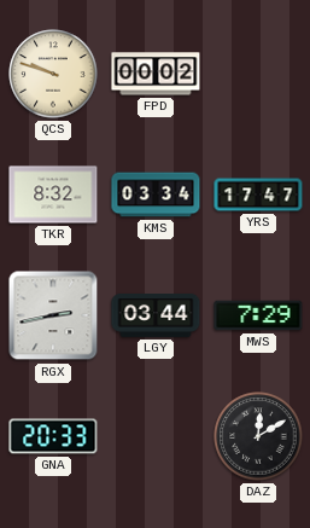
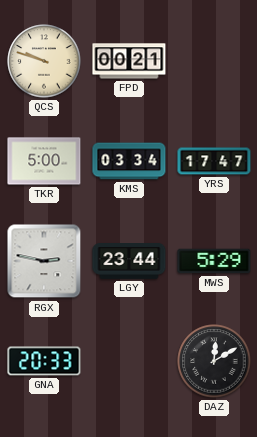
FPD: 00:02 -> 00:21
TKR: 8:32 -> 5:00
RGX: 2:43 -> 2:47
LGY: 03:44 -> 23:44
MWS: 7:29 -> 5:29
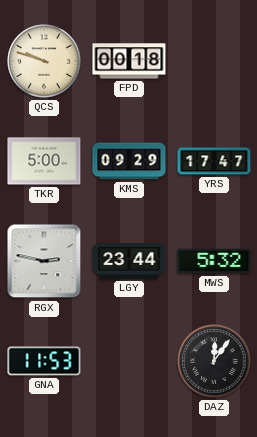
FPD: 00:21 -> 00:18
KMS: 03:34 -> 09:29
MWS: 5:29 -> 5:32
GNA: 20:33 -> 11:53
DAZ: 12:10 -> 12:06
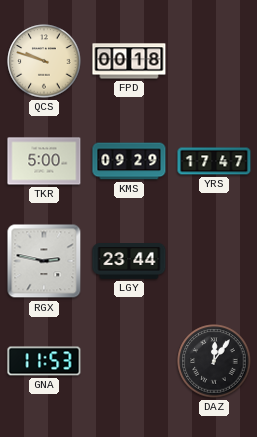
MWS: 5:32 -> none
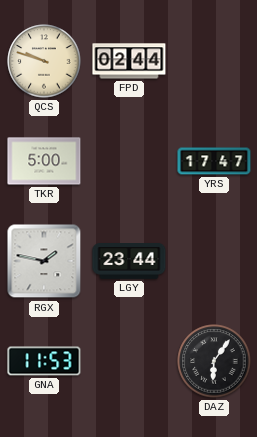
FPD: 00:18 -> 02:44
KMS: 09:29 -> none
RGX: 2:47 -> 1:47
DAZ: 12:06 -> 6:06
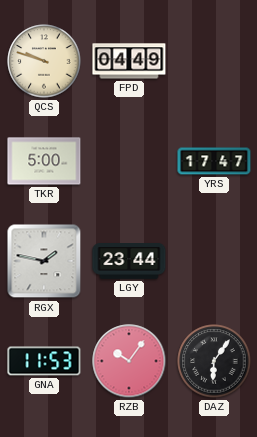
FPD: 02:44 -> 04:49
RZB: none -> 10:06
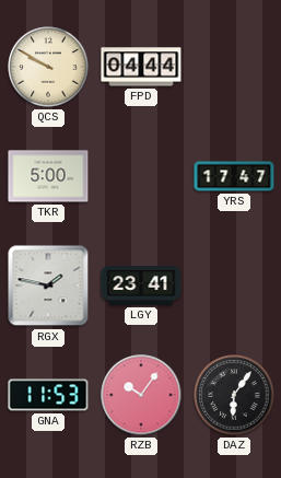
QCS: 9:48 -> 9:50
FPD: 04:49 -> 04:44
LGY: 23:44 -> 23:41
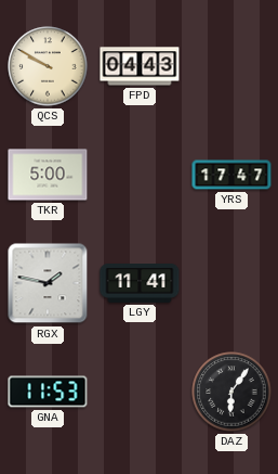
FPD: 04:44 -> 04:43
LGY: 23:41 -> 11:41
RZB: 10:06 -> none
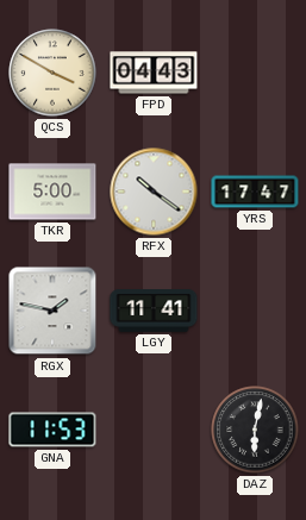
QCS: 9:50 -> 3:50
RFX: none -> 10:21
DAZ: 6:06 -> 6:02
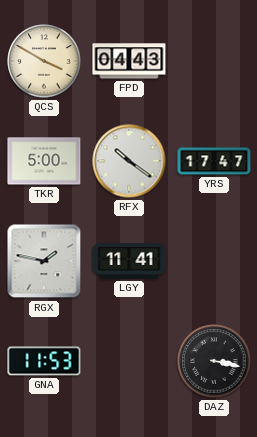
DAZ: 6:02 -> 3:17
